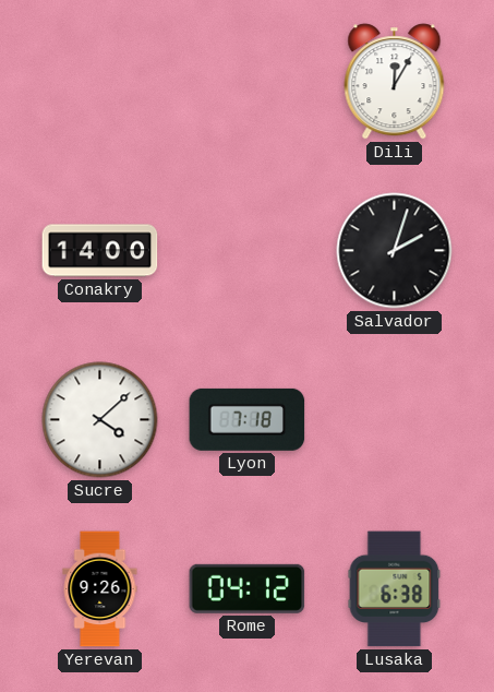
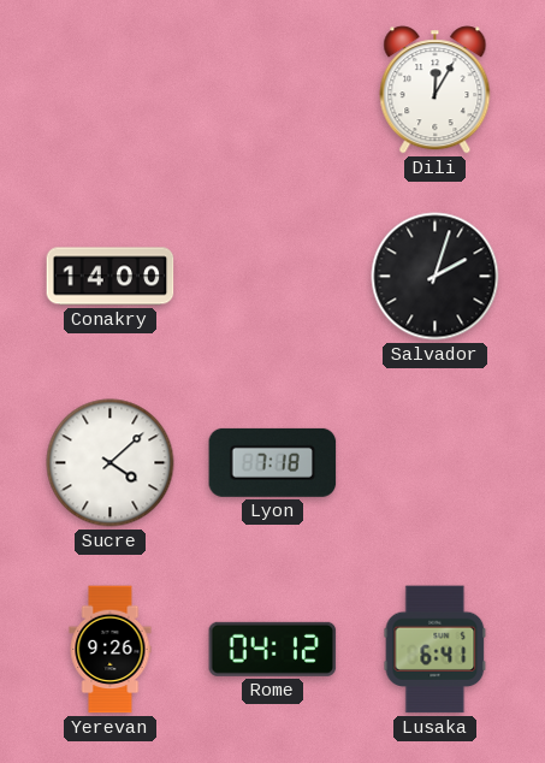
Lusaka: 6:38 -> 6:41
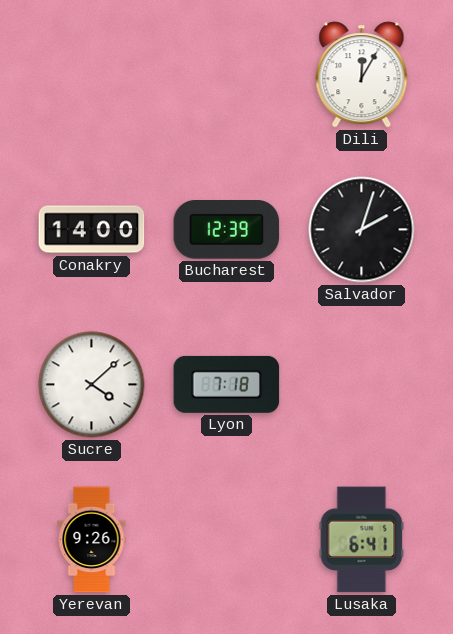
Bucharest: none -> 12:39
Rome: 04:12 -> none
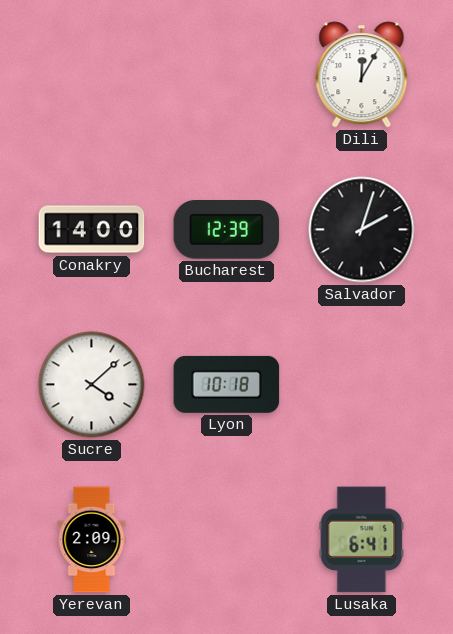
Lyon: 7:18 -> 10:18
Yerevan: 9:26 -> 2:09
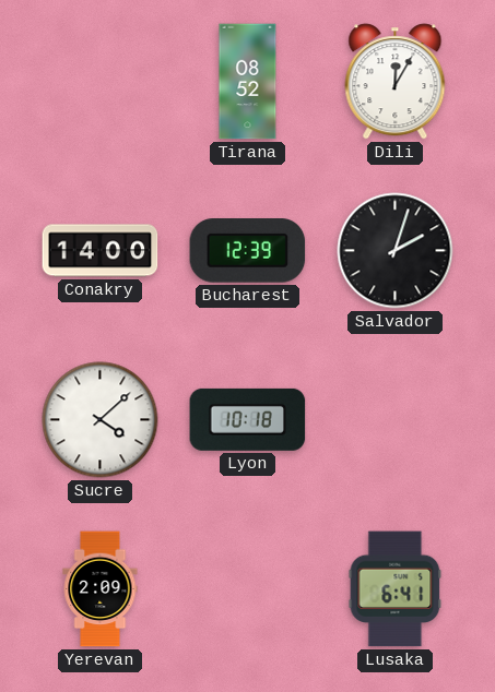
Tirana: none -> 08:52
